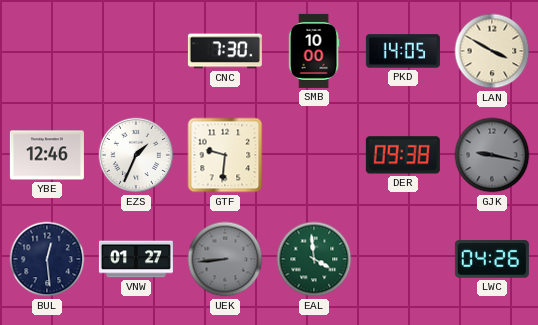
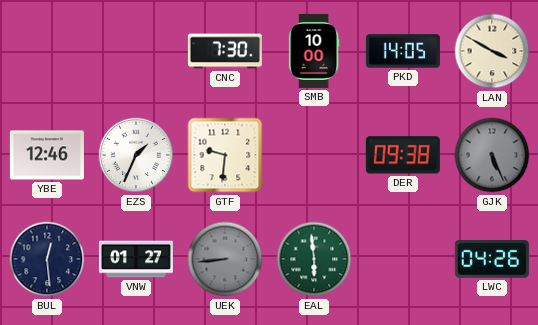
GJK: 9:17 -> 5:26
EAL: 3:59 -> 5:59
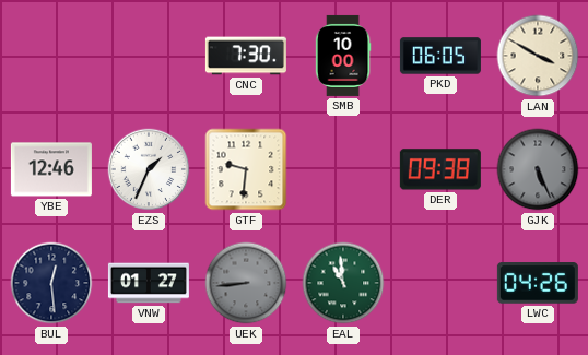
PKD: 14:05 -> 06:05
EAL: 5:59 -> 10:59
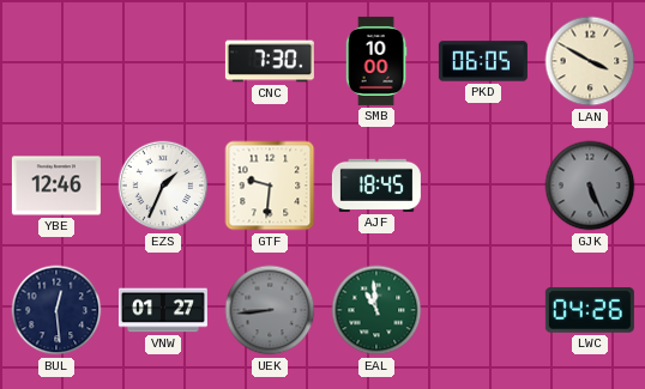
AJF: none -> 18:45
DER: 09:38 -> none
